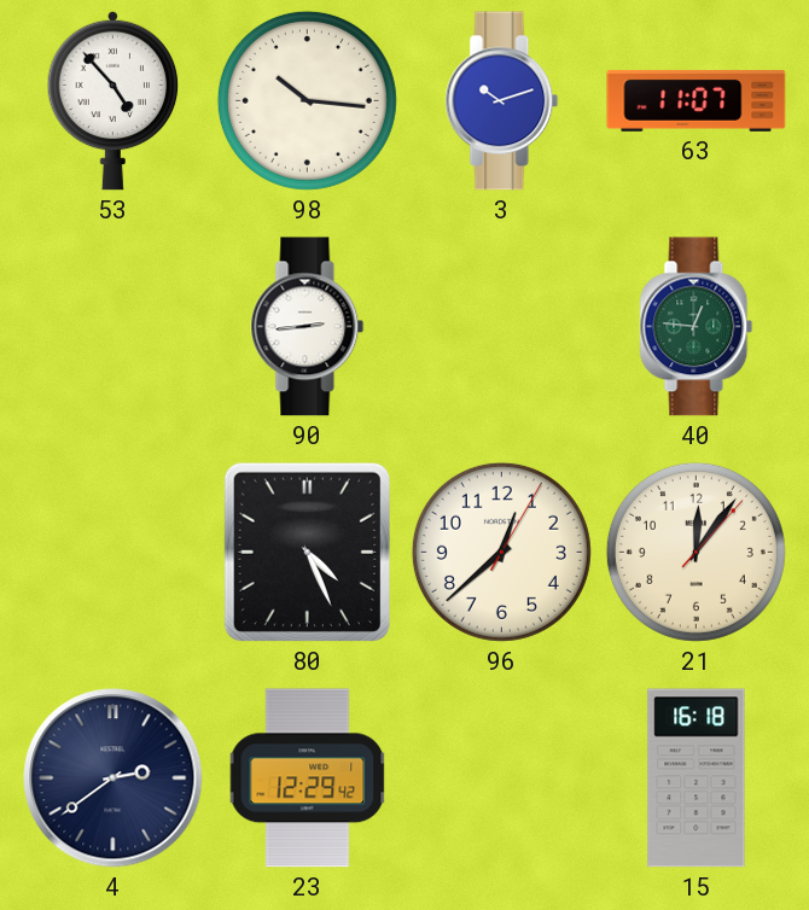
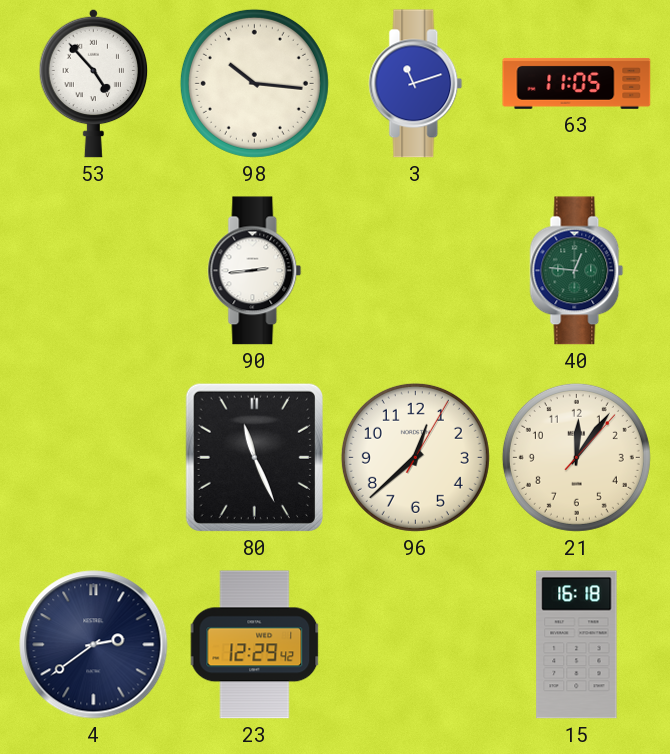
3: 10:12 -> 11:12
63: 11:07 -> 11:05
80: 4:26 -> 11:26
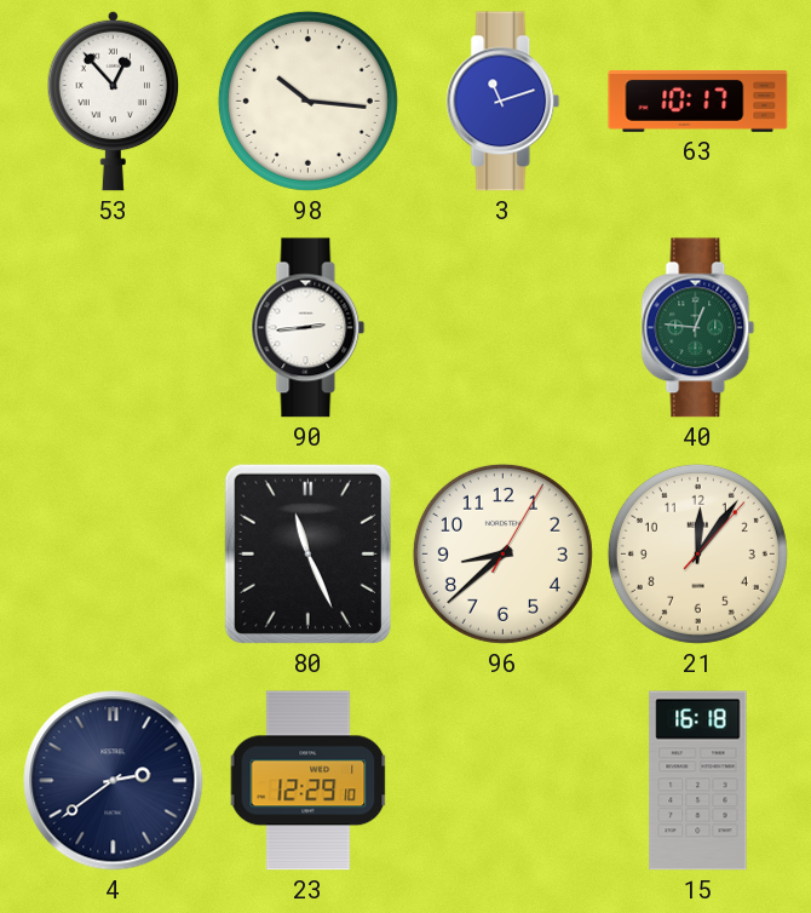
53: 4:53 -> 12:53
63: 11:05 -> 10:17
96: 12:38 -> 8:38
23: 12:29:42 -> 12:29:10
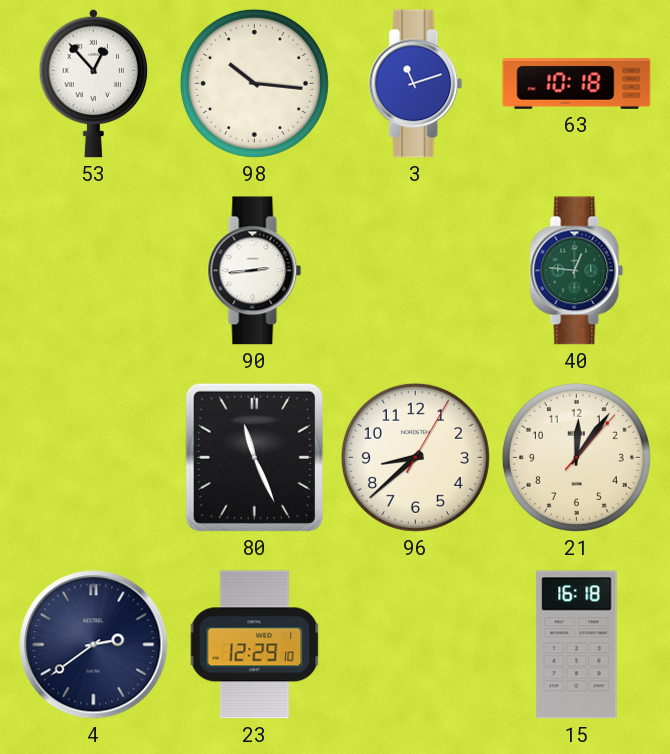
63: 10:17 -> 10:18
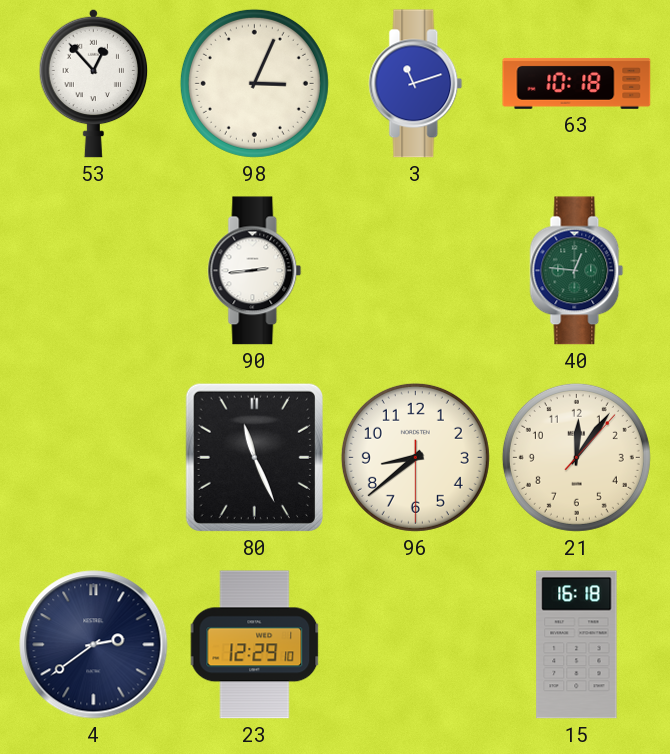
98: 10:16 -> 3:04
96: 8:38:05 -> 8:38:30
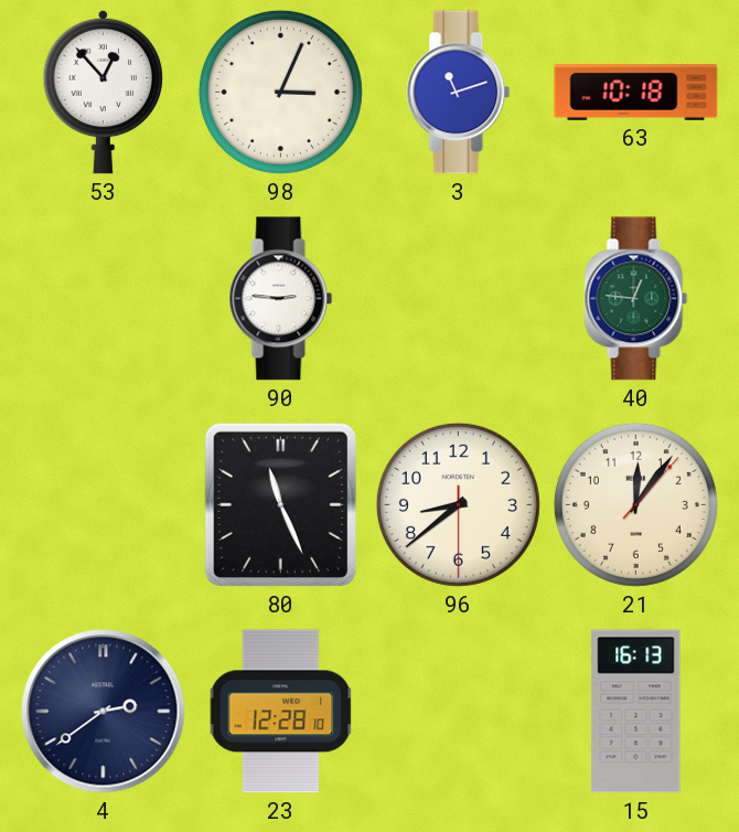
90: 2:44 -> 2:46
23: 12:29 -> 12:28
15: 16:18 -> 16:13
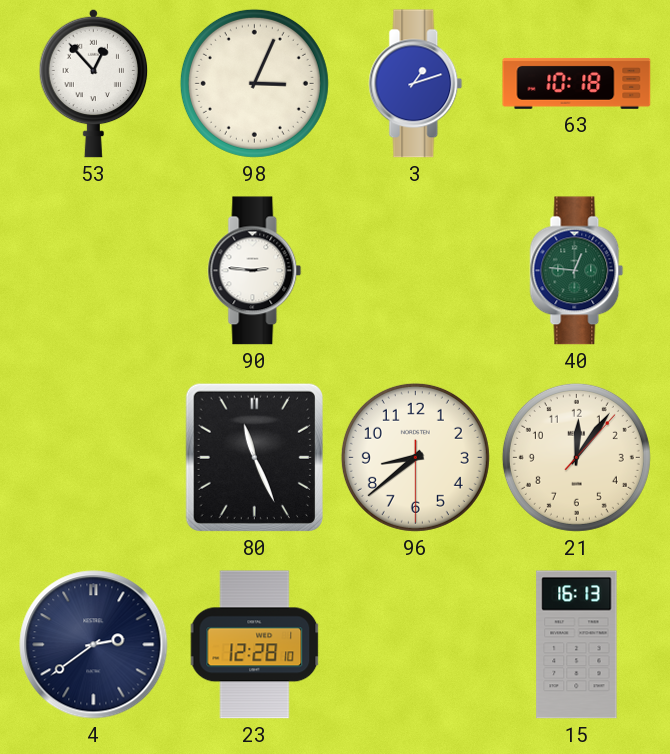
3: 11:12 -> 1:12
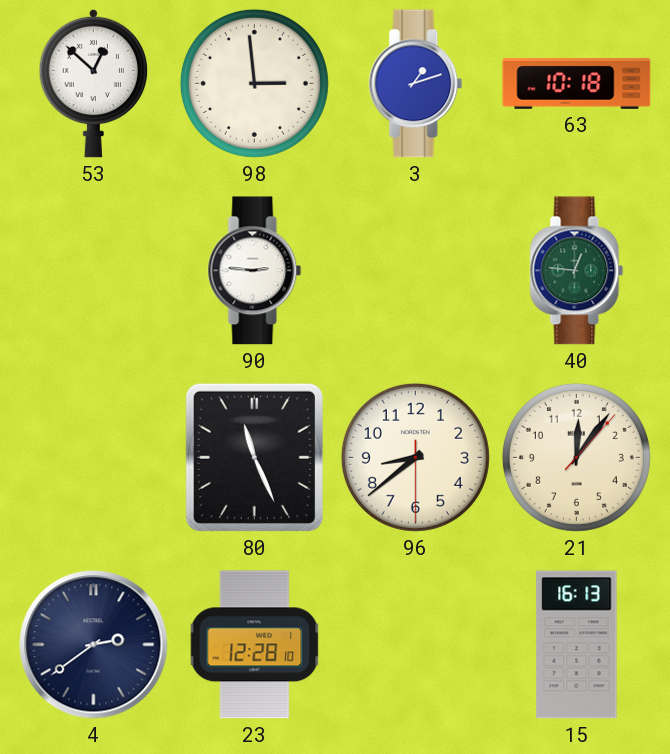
53: 12:53 -> 12:52
98: 3:04 -> 2:59
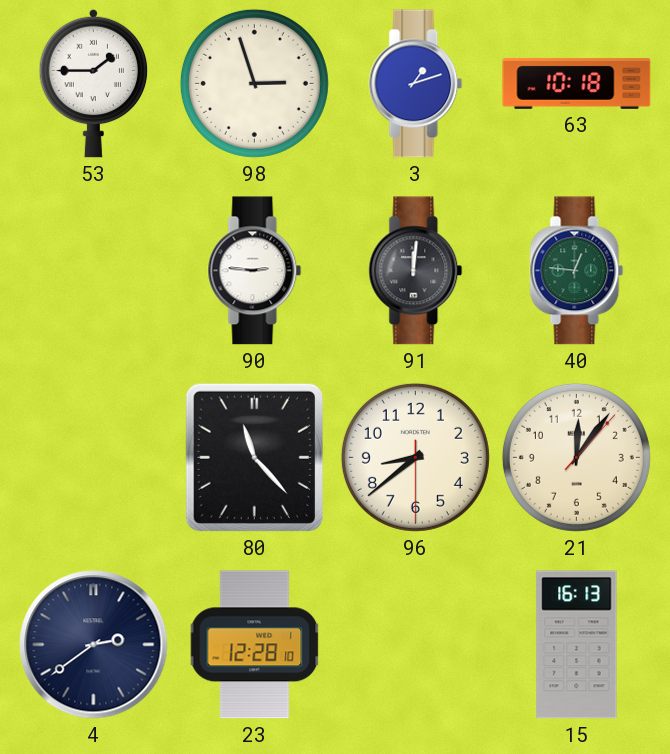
53: 12:52 -> 1:45
98: 2:59 -> 2:57
91: none -> 12:01
80: 11:26 -> 11:23
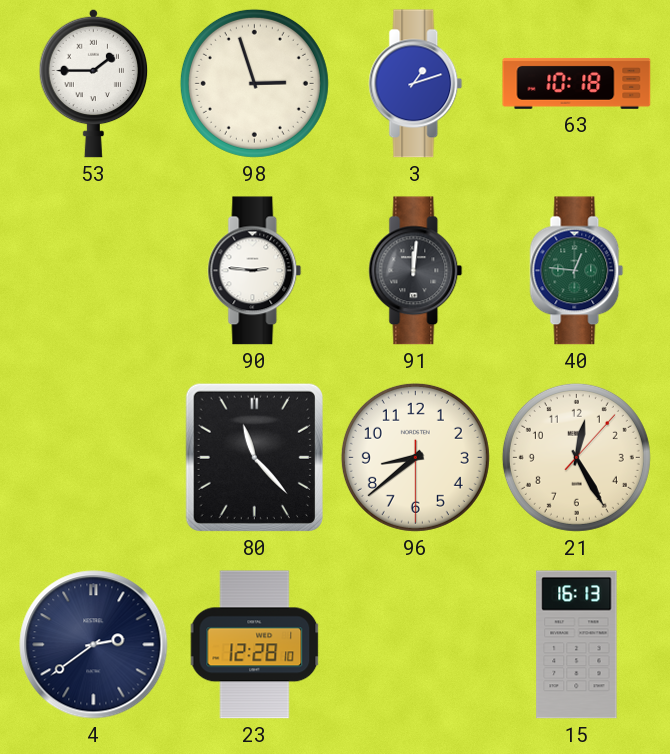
21: 12:06 -> 12:25
